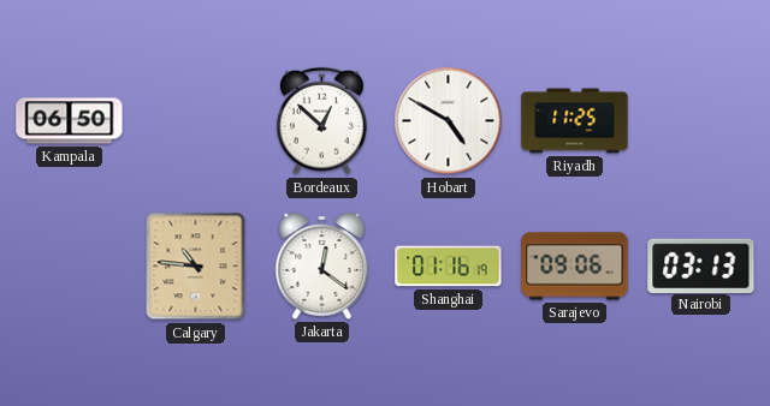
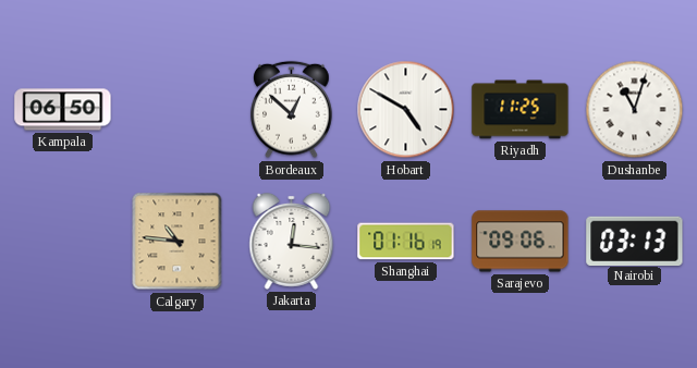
Dushanbe: none -> 11:03
Jakarta: 12:21 -> 12:16
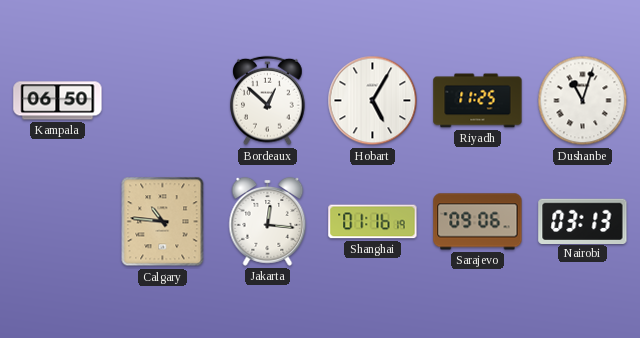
Hobart: 4:50 -> 5:05
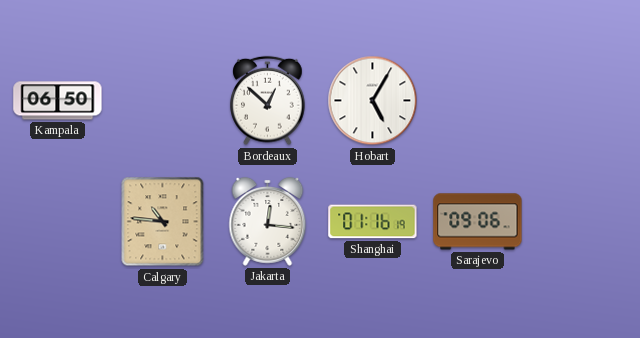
Riyadh: 11:25 -> none
Dushanbe: 11:03 -> none
Nairobi: 03:13 -> none
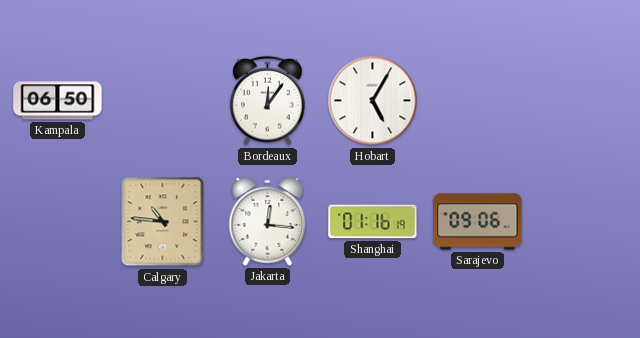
Bordeaux: 12:52 -> 12:06
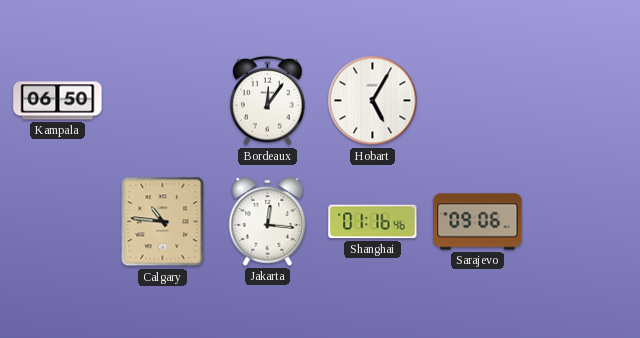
Shanghai: 01:16:19 -> 01:16:46
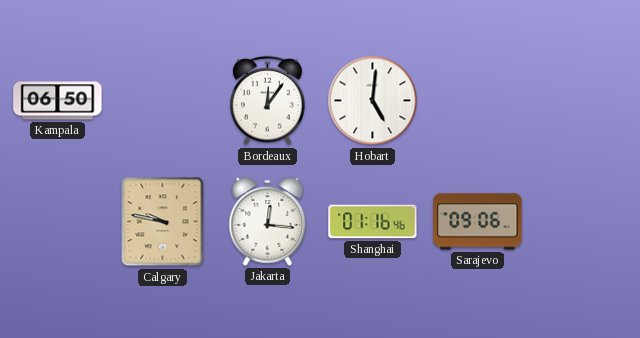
Hobart: 5:05 -> 5:01
Calgary: 10:46 -> 9:47
